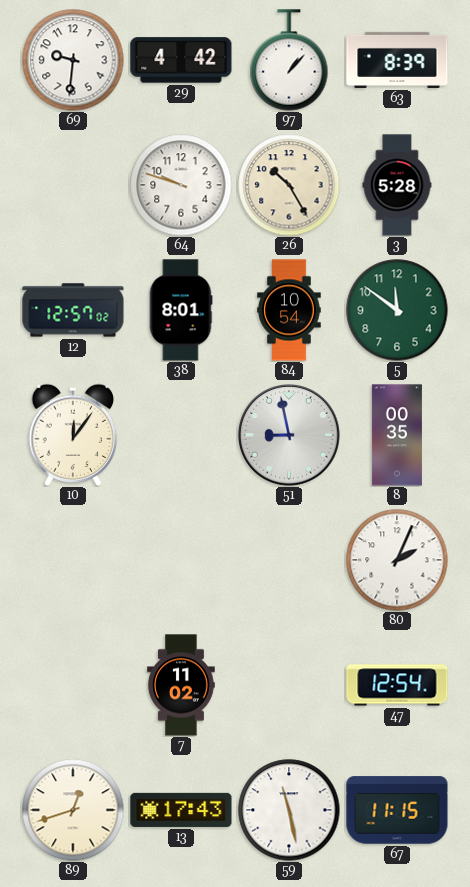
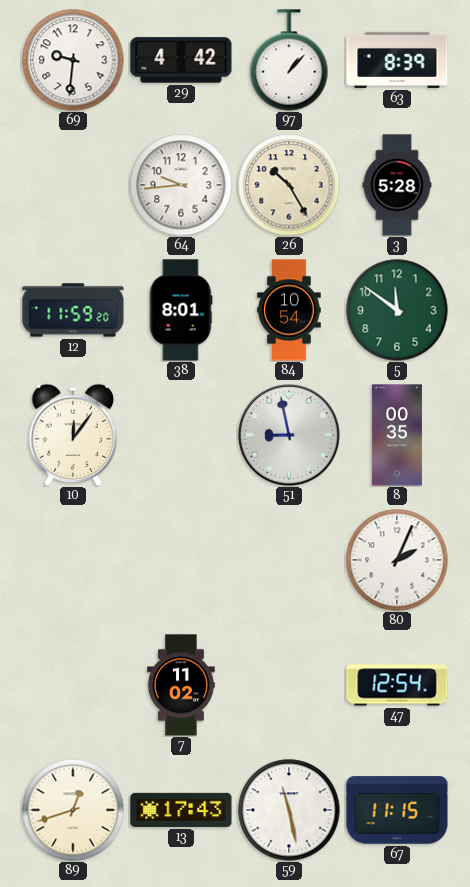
64: 9:48 -> 9:44
12: 12:57 -> 11:59
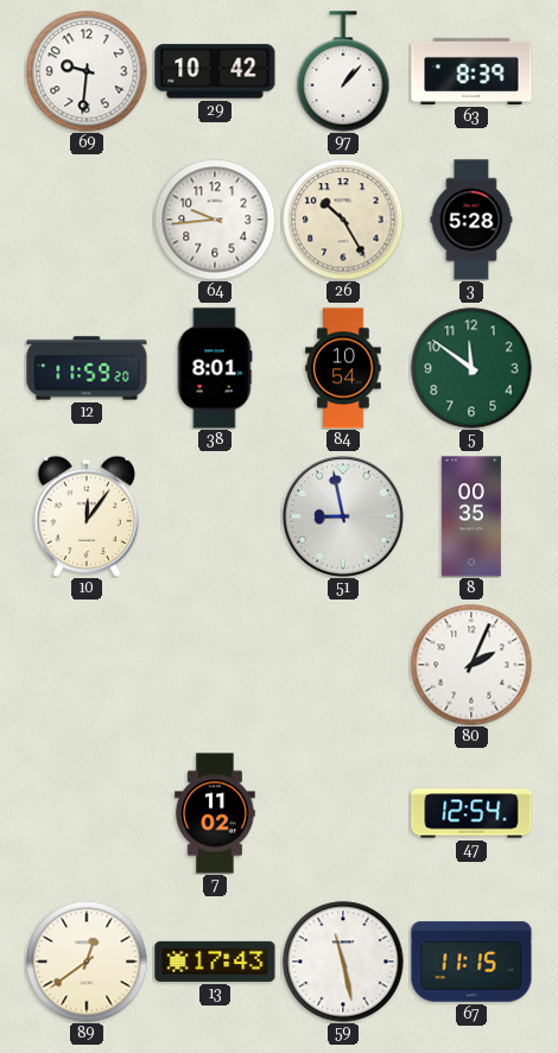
29: 4:42 -> 10:42
89: 12:42 -> 12:39
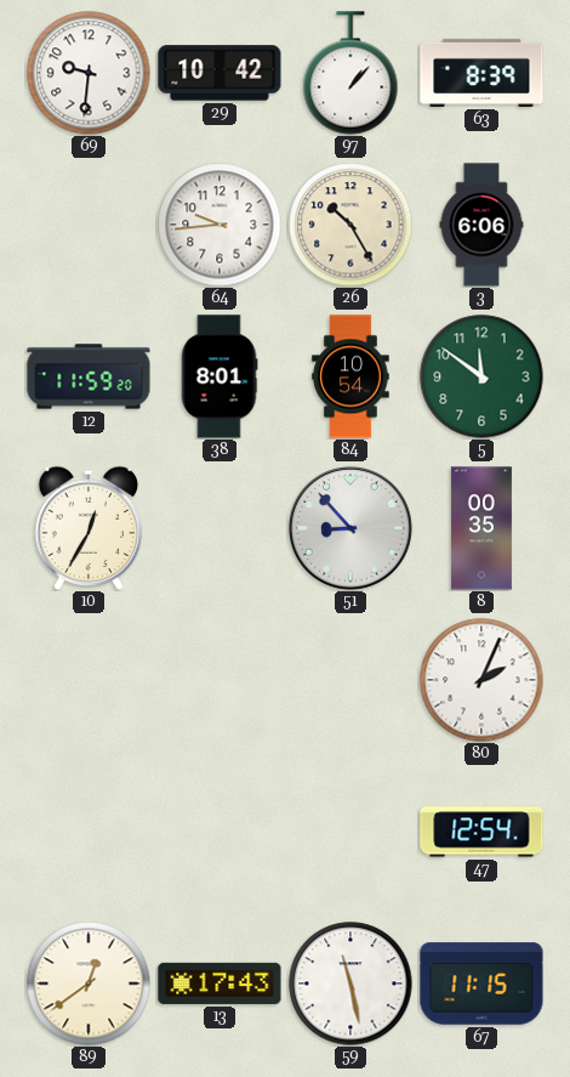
3: 5:28 -> 6:06
10: 12:06 -> 12:35
51: 8:58 -> 8:53
7: 11:02 -> none
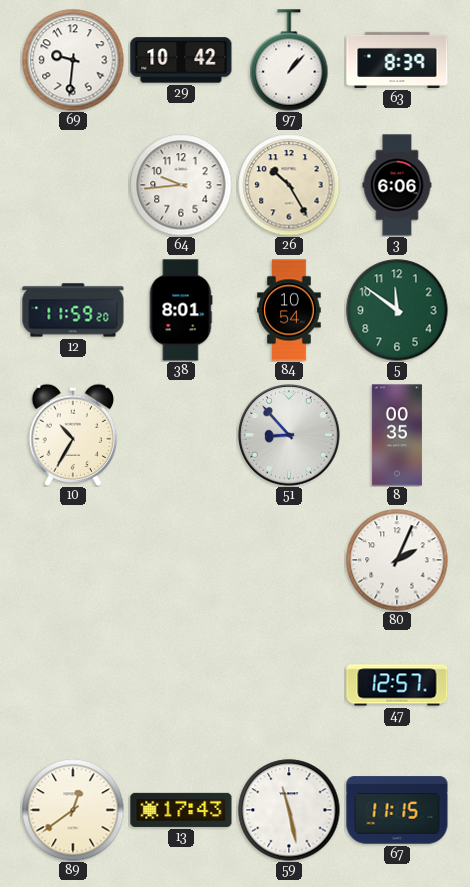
10: 12:35 -> 10:35
47: 12:54 -> 12:57
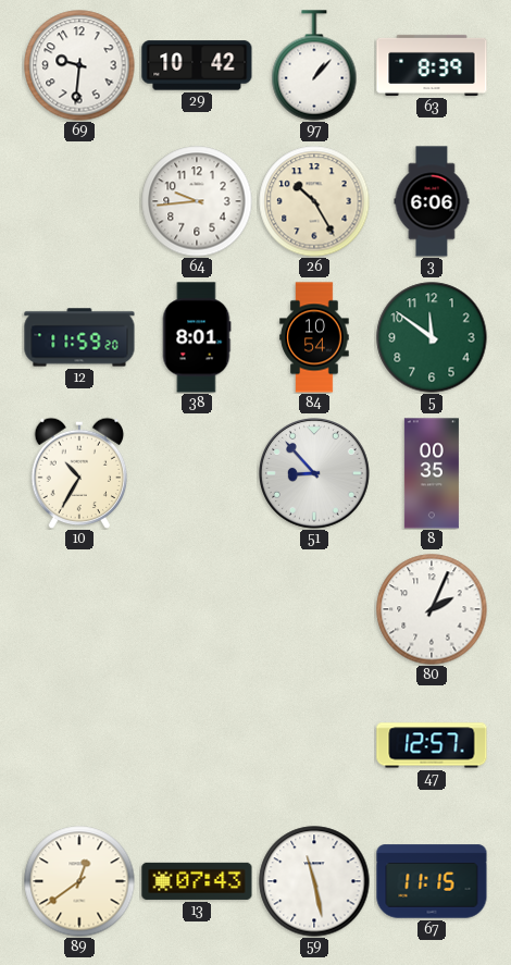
13: 17:43 -> 07:43
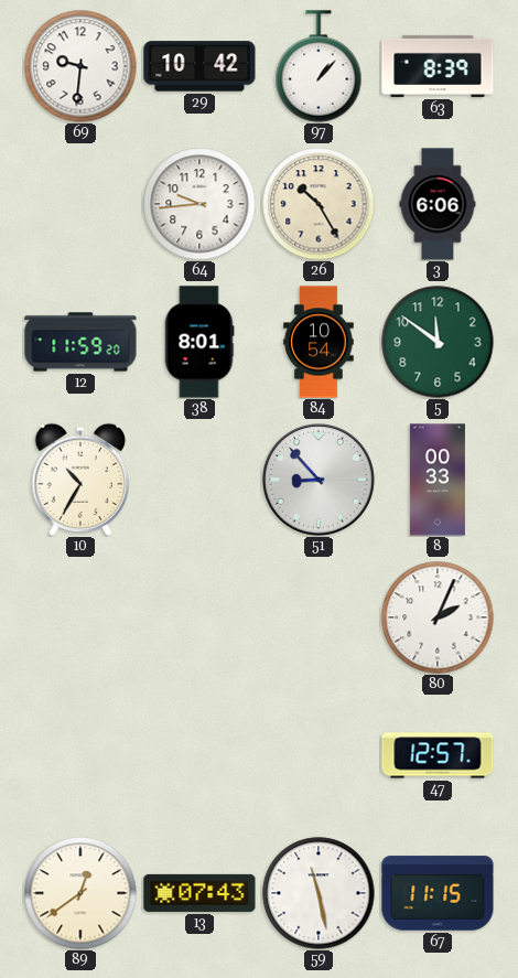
8: 00:35 -> 00:33
